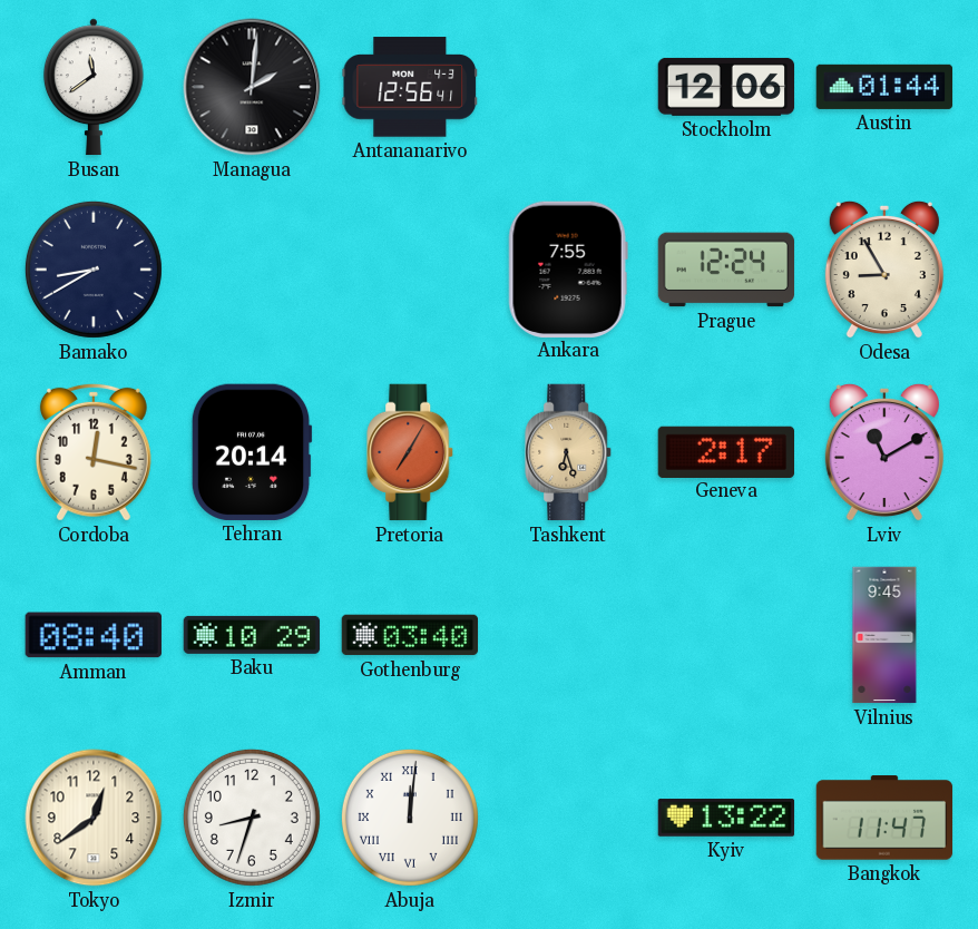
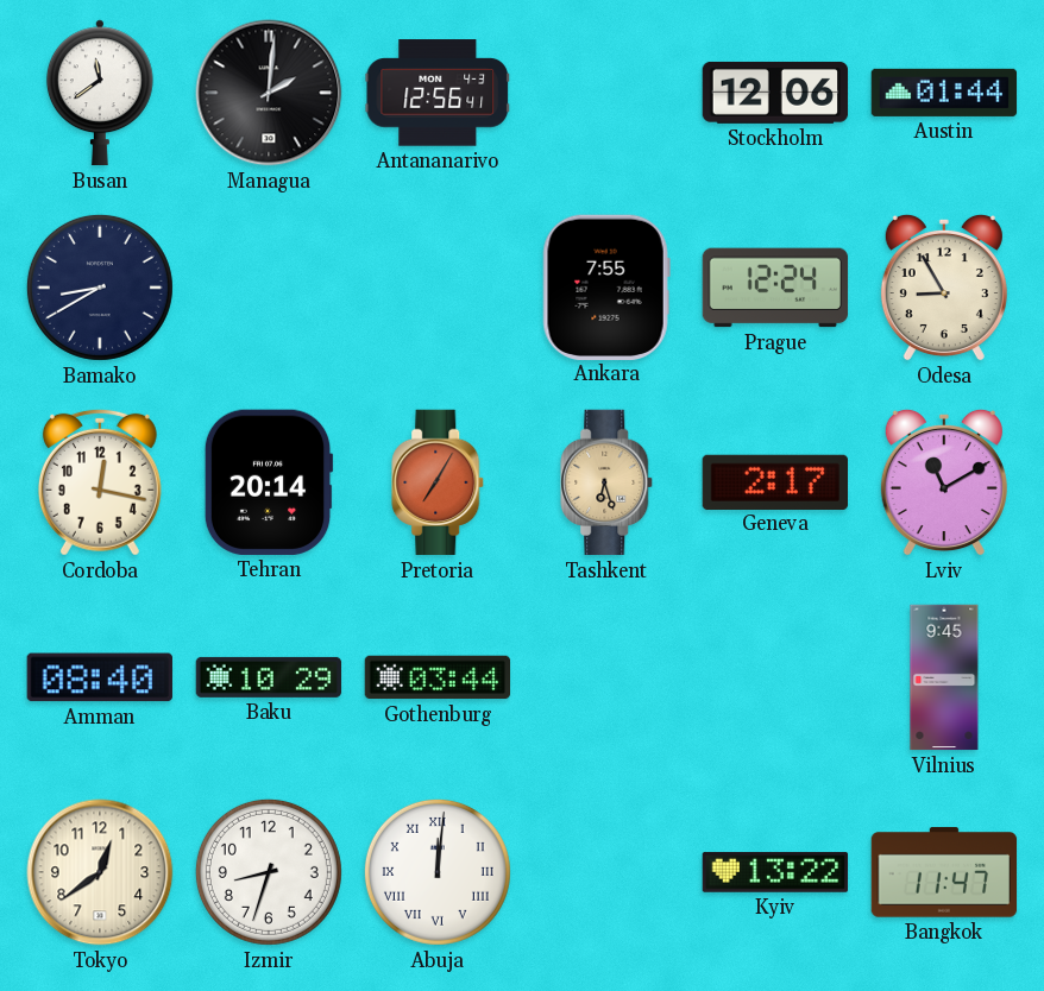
Gothenburg: 03:40 -> 03:44
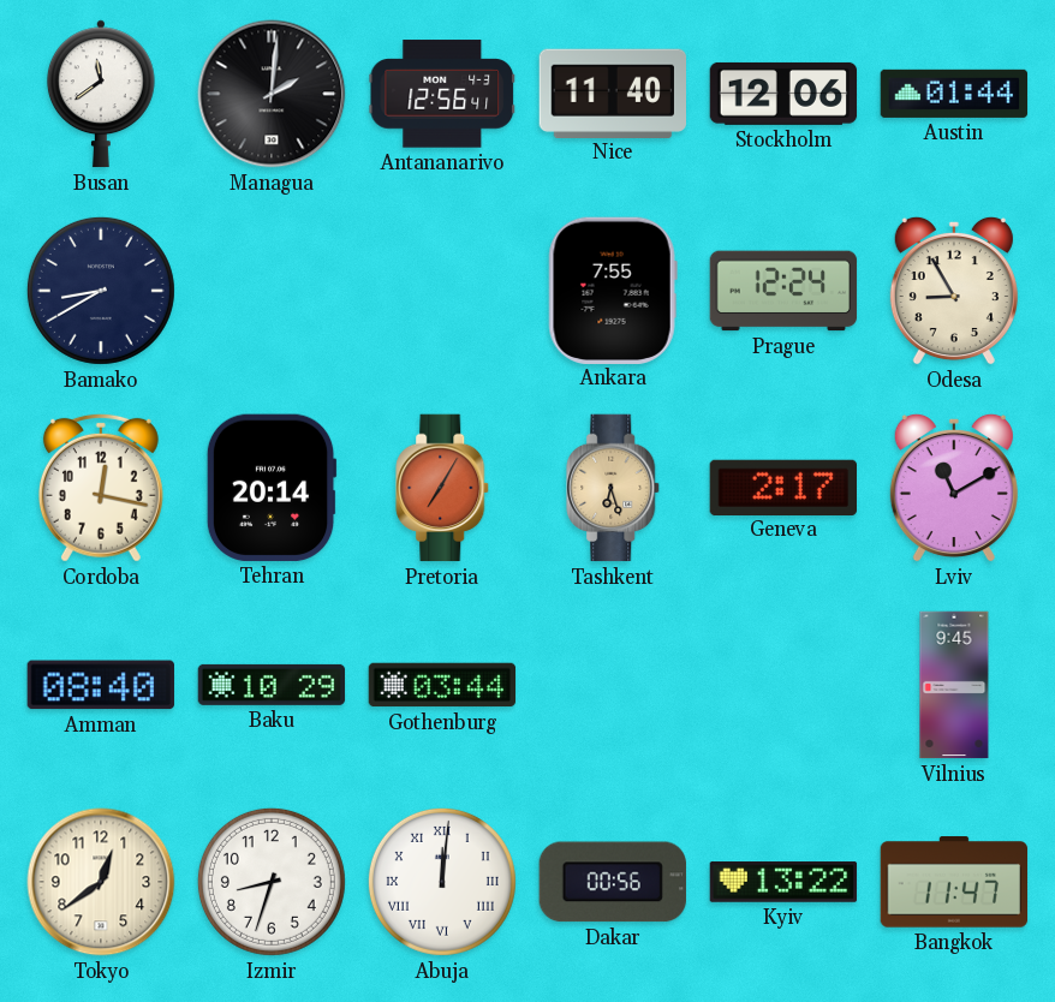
Nice: none -> 11:40
Dakar: none -> 00:56
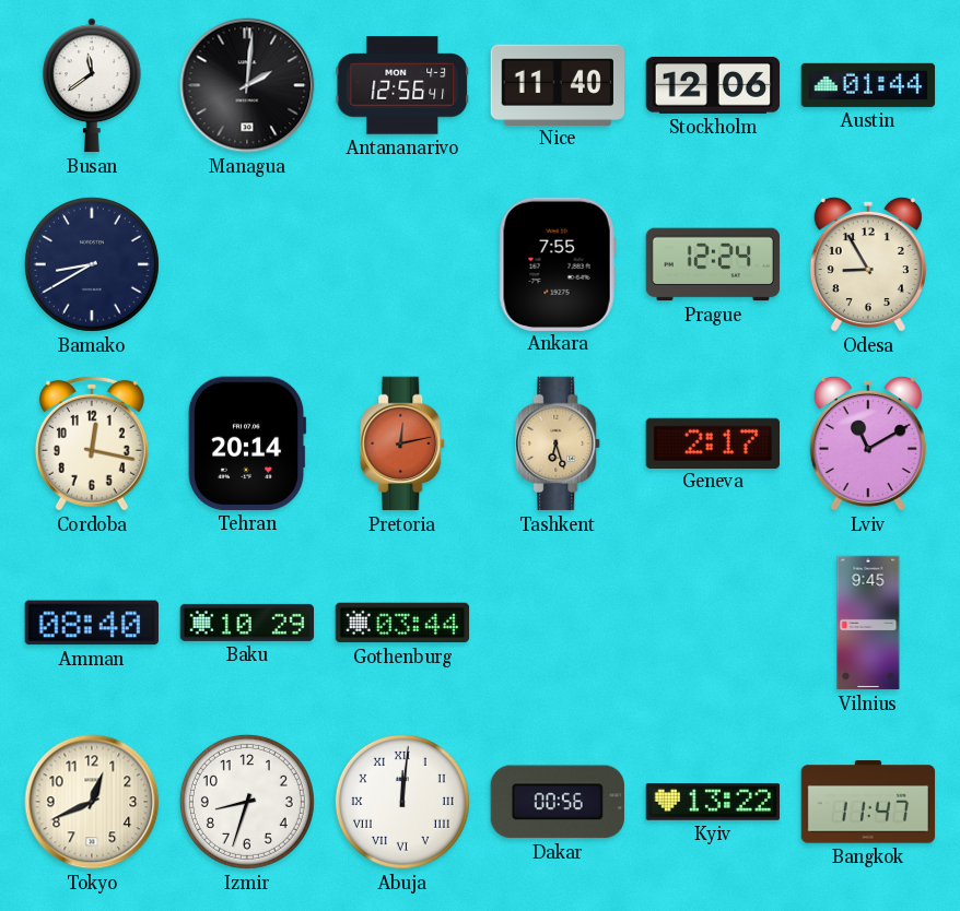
Pretoria: 7:05 -> 12:13
Tokyo: 12:39 -> 12:41
